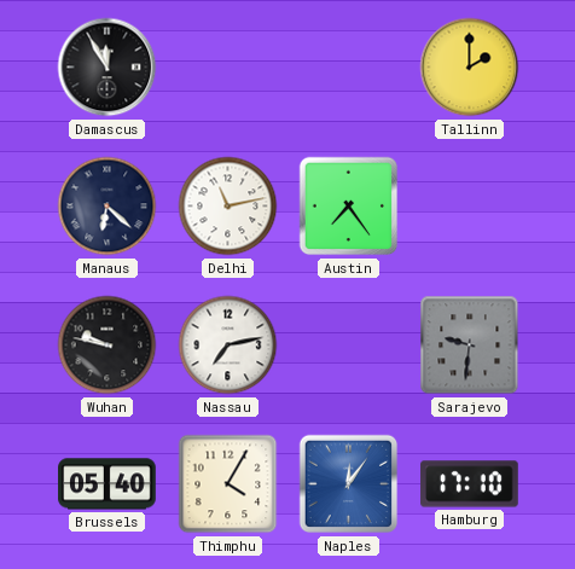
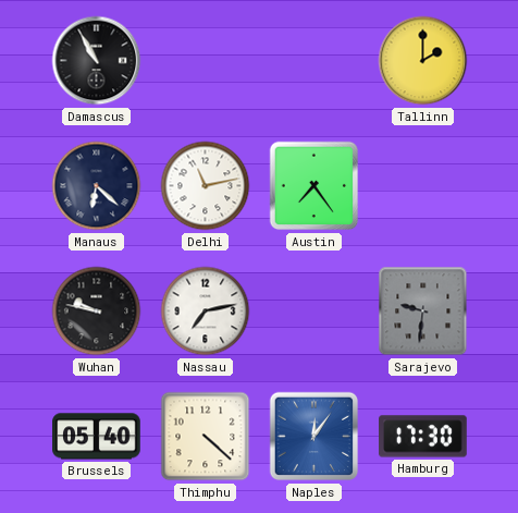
Damascus: 11:55 -> 10:55
Thimphu: 4:05 -> 4:22
Hamburg: 17:10 -> 17:30
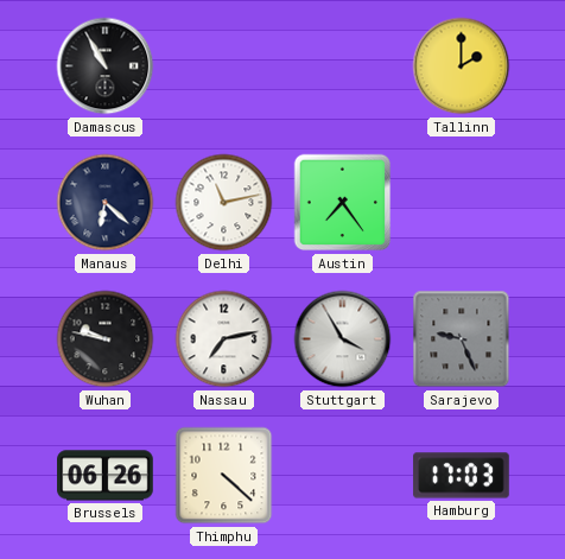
Stuttgart: none -> 3:55
Sarajevo: 9:31 -> 9:26
Brussels: 05:40 -> 06:26
Naples: 12:06 -> none
Hamburg: 17:30 -> 17:03
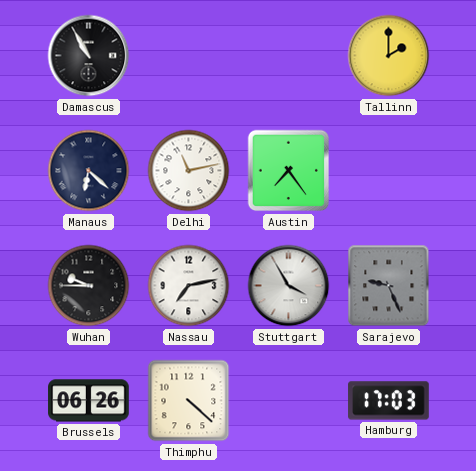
Wuhan: 9:47 -> 9:45
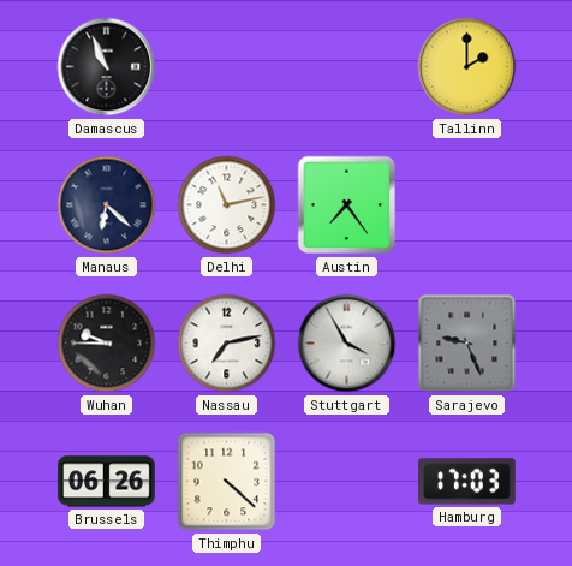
Damascus: 10:55 -> 10:56
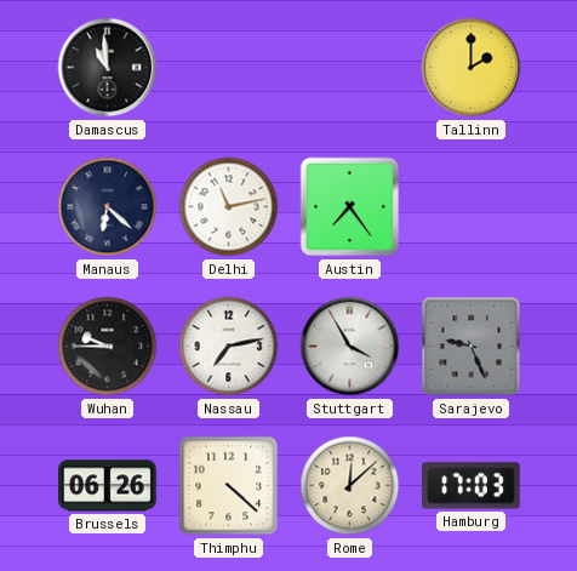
Damascus: 10:56 -> 10:59
Rome: none -> 12:08
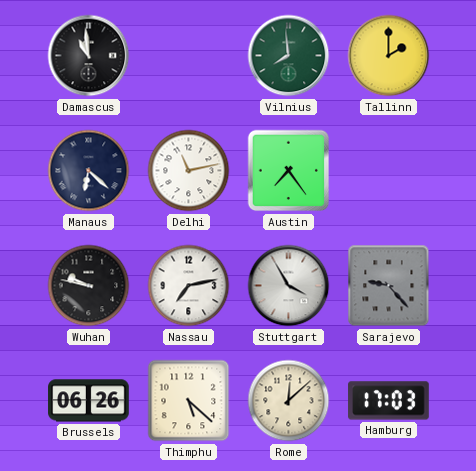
Vilnius: none -> 7:59
Wuhan: 9:45 -> 9:47
Sarajevo: 9:26 -> 9:23
Thimphu: 4:22 -> 5:22
